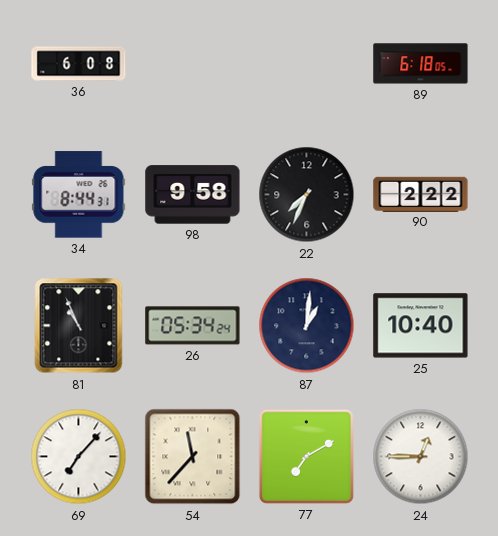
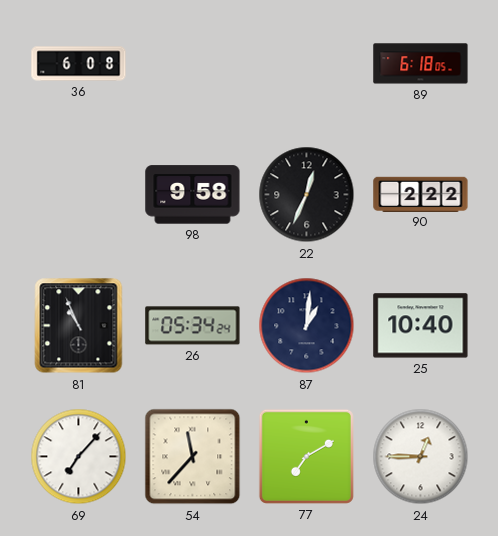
34: 8:44 -> none
22: 7:34 -> 12:34
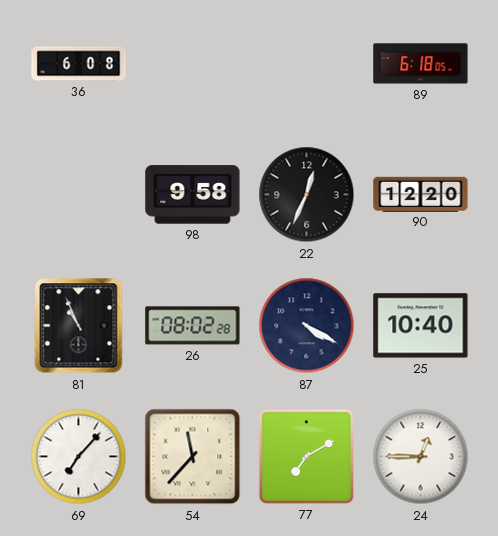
90: 2:22 -> 12:20
26: 05:34 -> 08:02
87: 1:01 -> 4:20
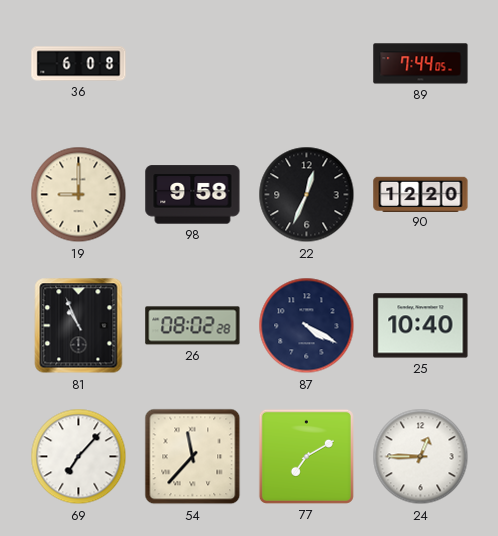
89: 6:18 -> 7:44
19: none -> 9:00
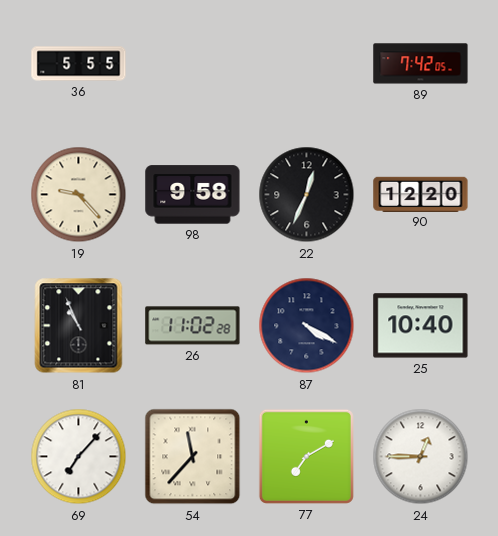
36: 6:08 -> 5:55
89: 7:44 -> 7:42
19: 9:00 -> 9:23
26: 08:02 -> 11:02
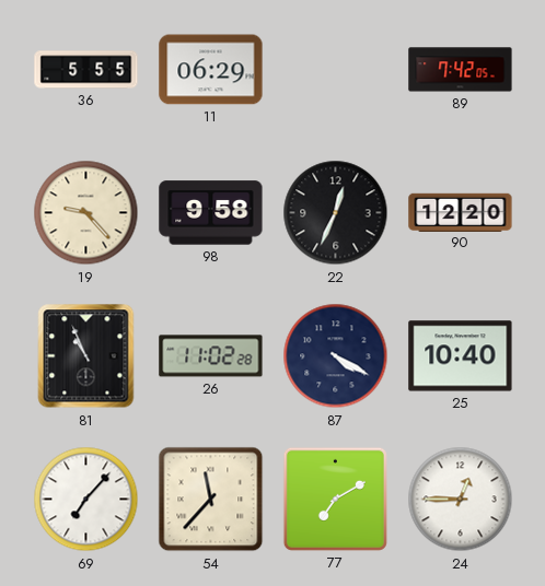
11: none -> 06:29
